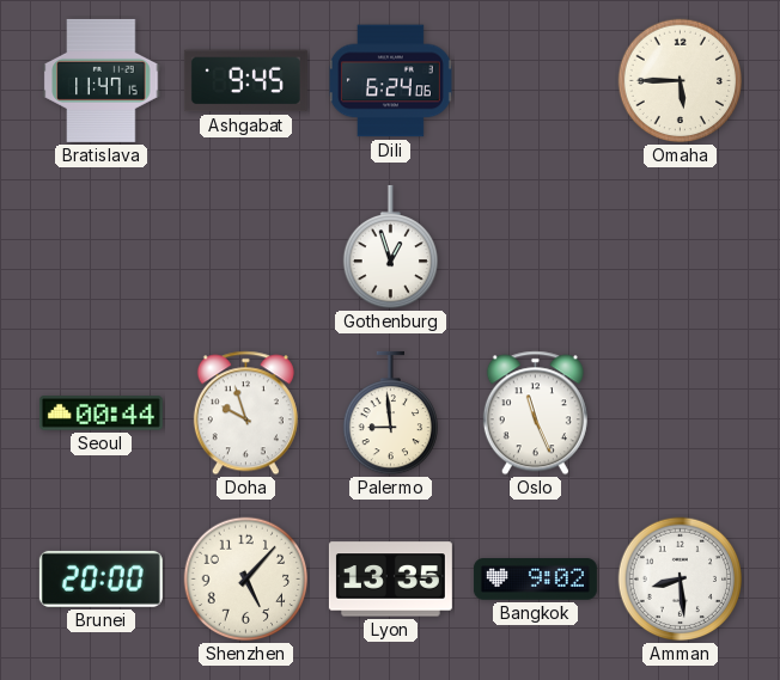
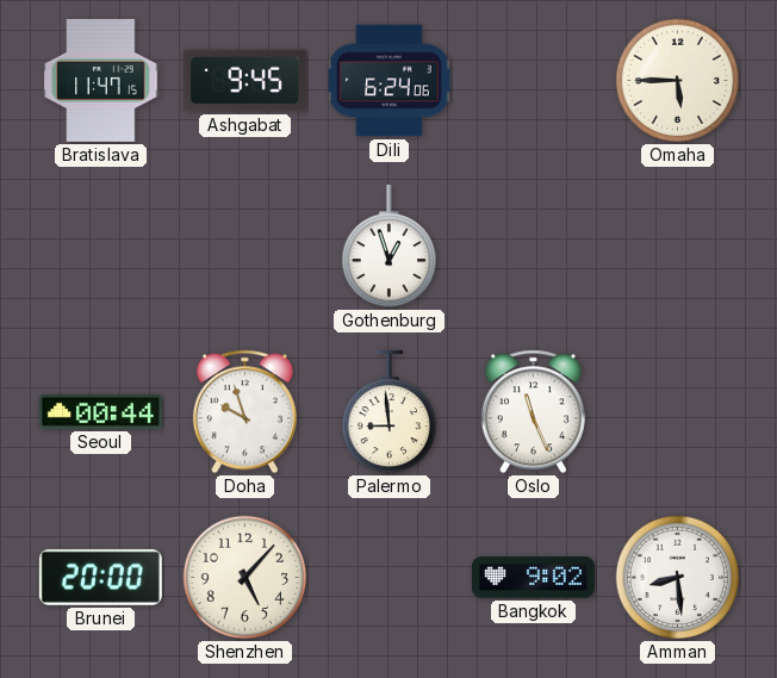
Lyon: 13:35 -> none
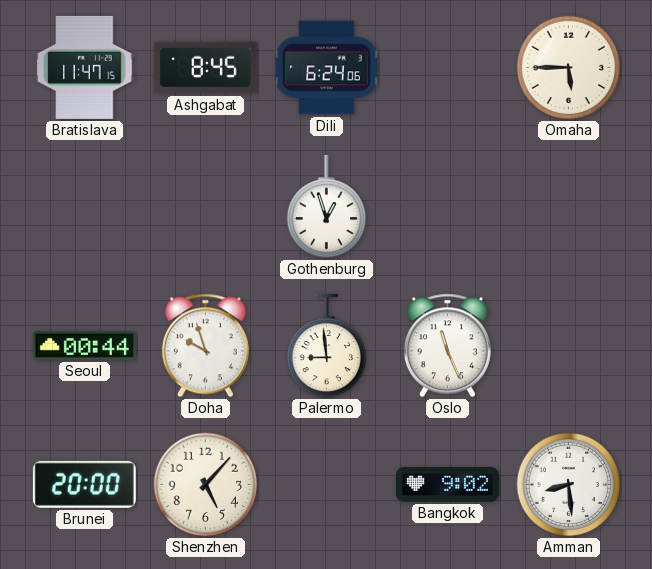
Ashgabat: 9:45 -> 8:45
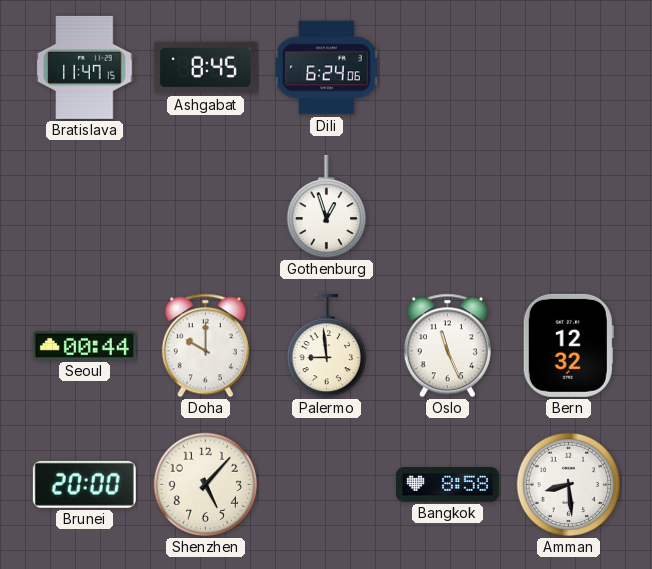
Omaha: 5:45 -> none
Doha: 9:57 -> 10:00
Bern: none -> 12:32
Bangkok: 9:02 -> 8:58
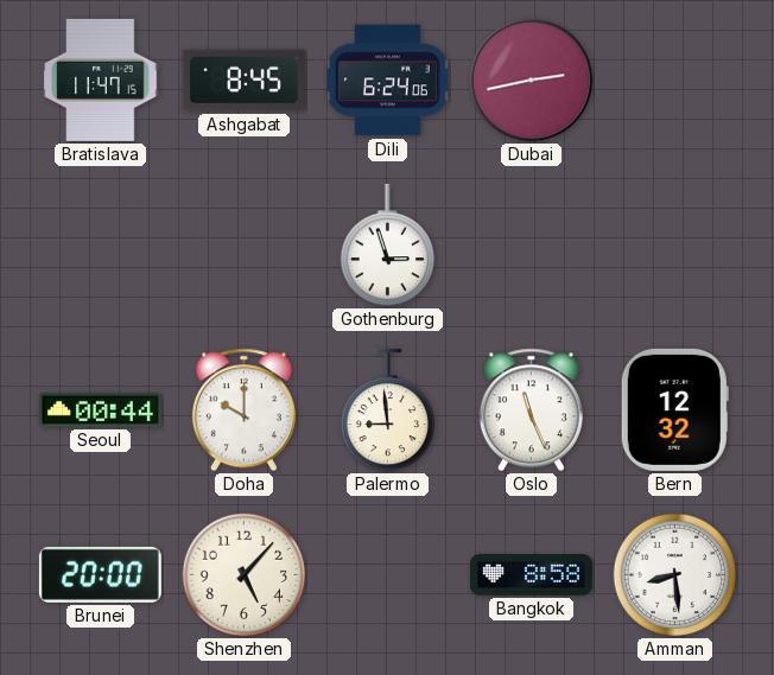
Dubai: none -> 2:43
Gothenburg: 12:57 -> 2:57
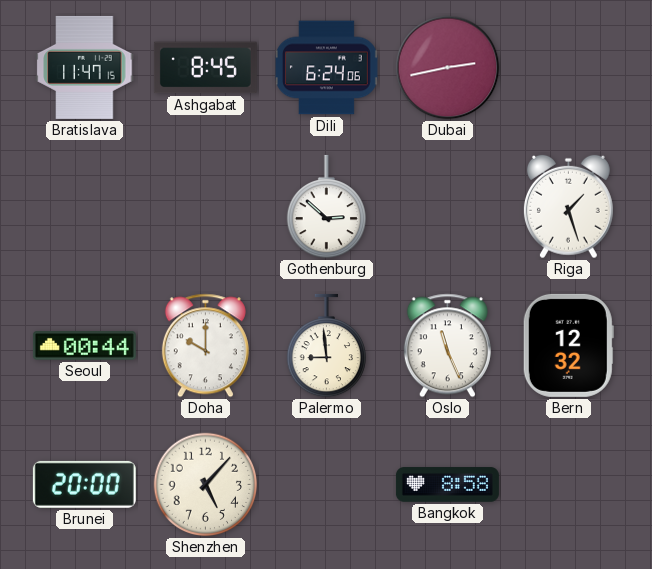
Gothenburg: 2:57 -> 2:52
Riga: none -> 1:27
Amman: 8:29 -> none
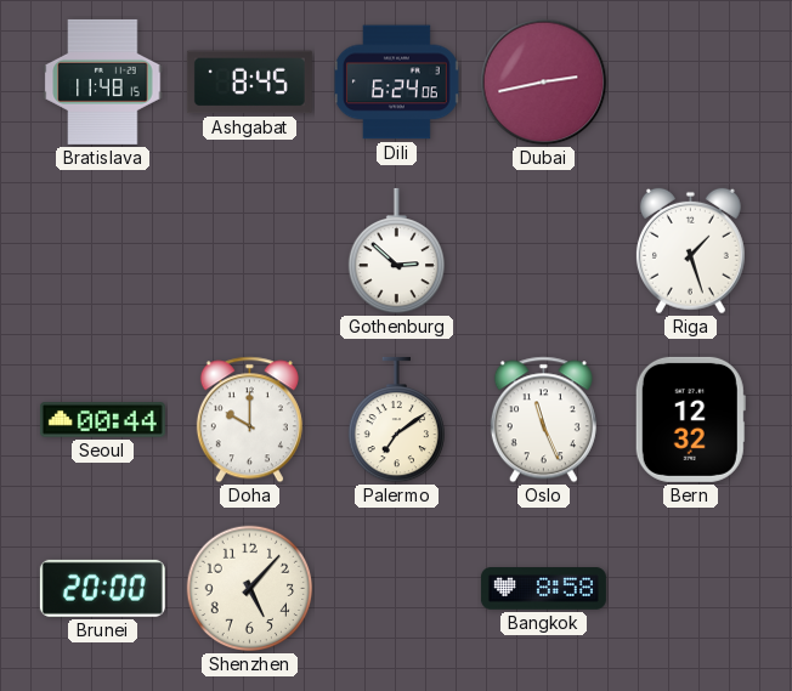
Bratislava: 11:47 -> 11:48
Palermo: 8:59 -> 7:09
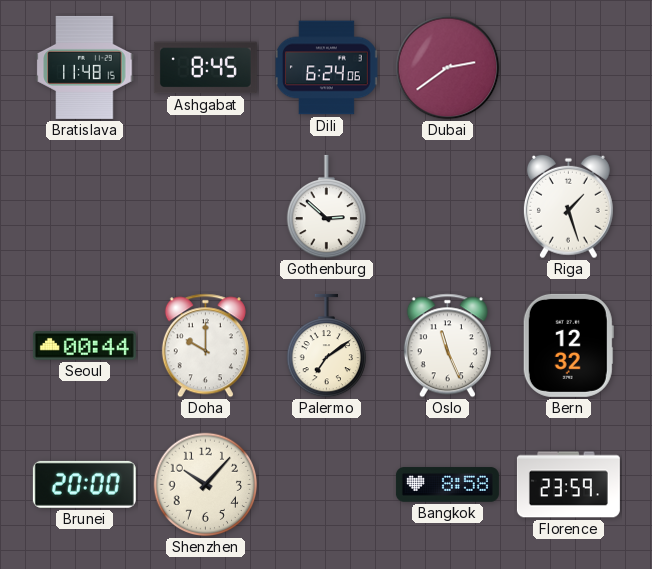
Dubai: 2:43 -> 2:39
Shenzhen: 5:07 -> 10:07
Florence: none -> 23:59
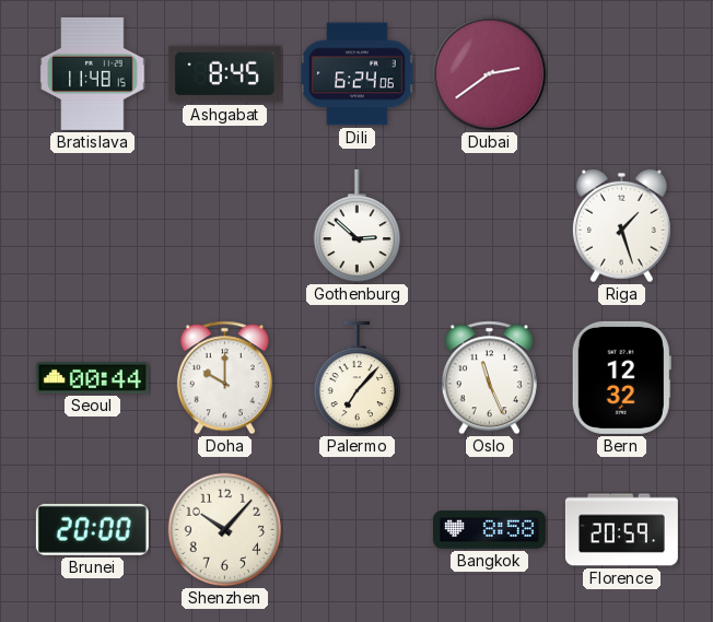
Palermo: 7:09 -> 7:07
Florence: 23:59 -> 20:59
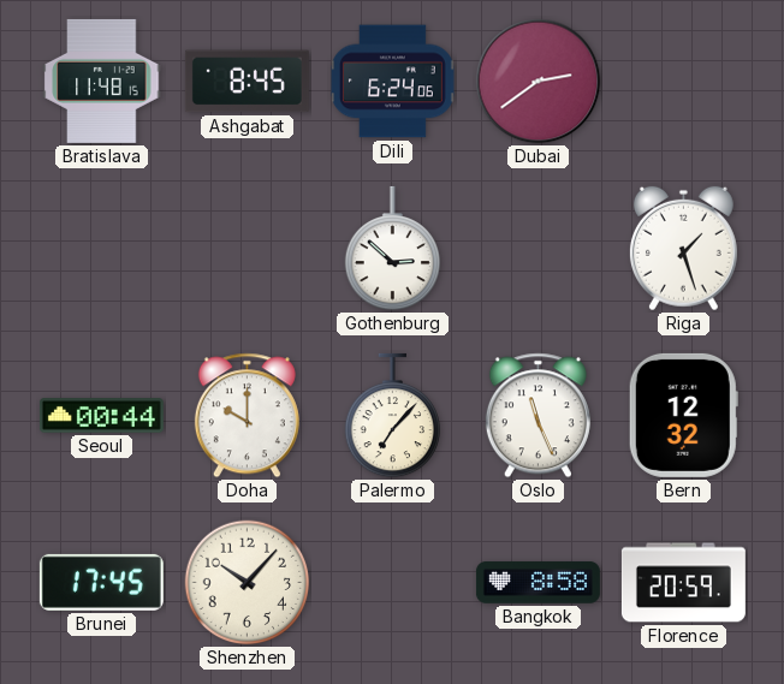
Brunei: 20:00 -> 17:45
